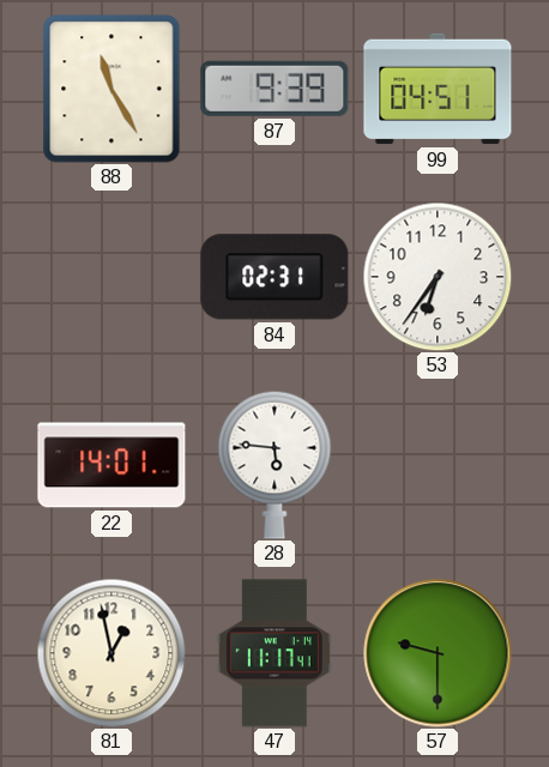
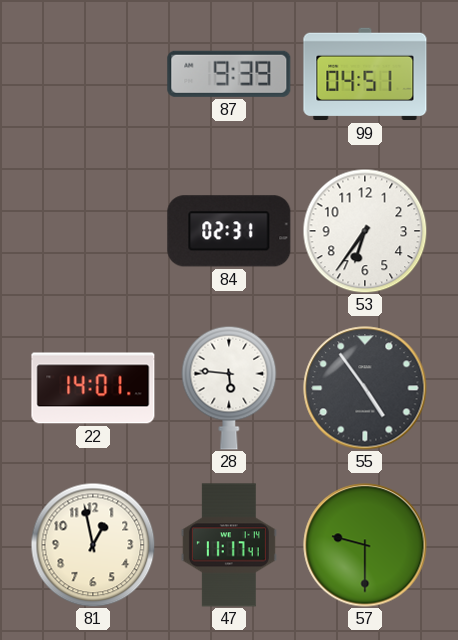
88: 11:25 -> none
55: none -> 4:54
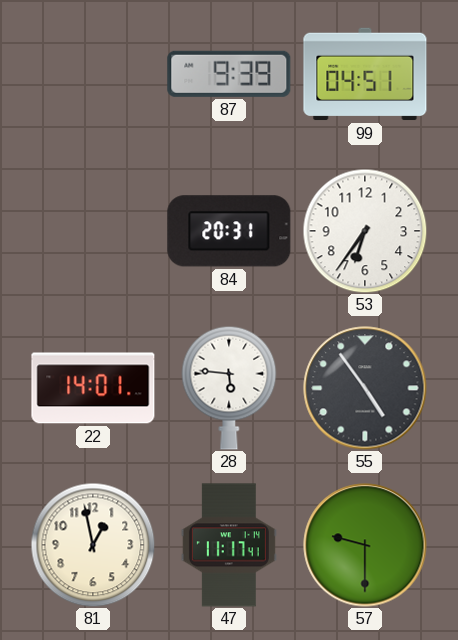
84: 02:31 -> 20:31
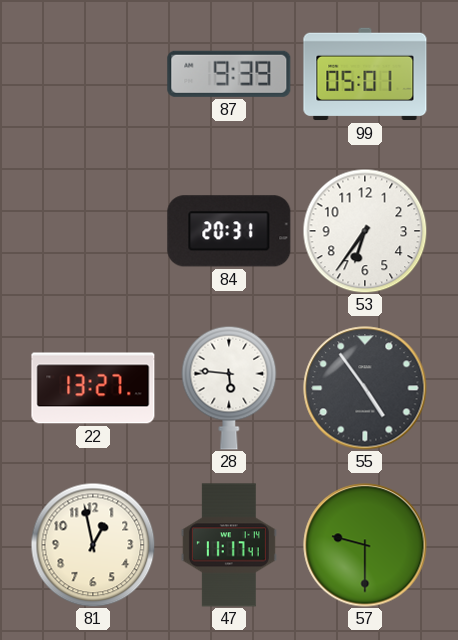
99: 04:51 -> 05:01
22: 14:01 -> 13:27
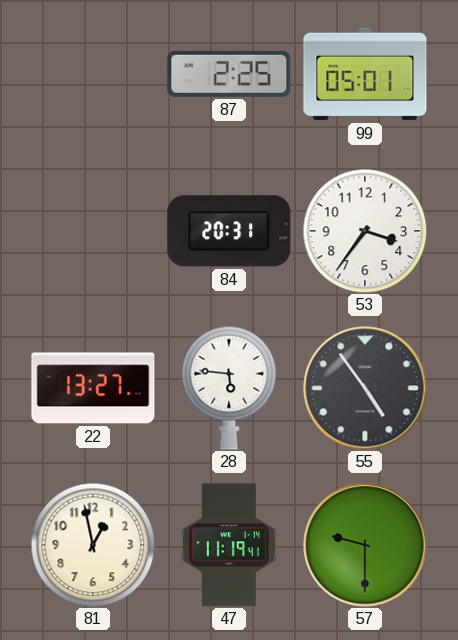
87: 9:39 -> 2:25
53: 6:36 -> 3:36
47: 11:17 -> 11:19
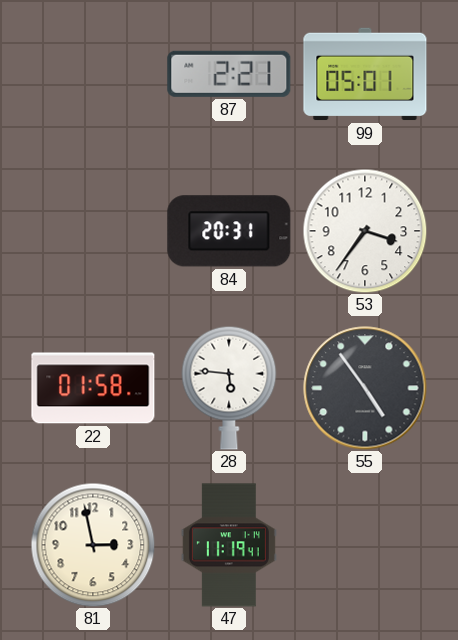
87: 2:25 -> 2:21
22: 13:27 -> 01:58
81: 12:58 -> 2:58
57: 9:30 -> none
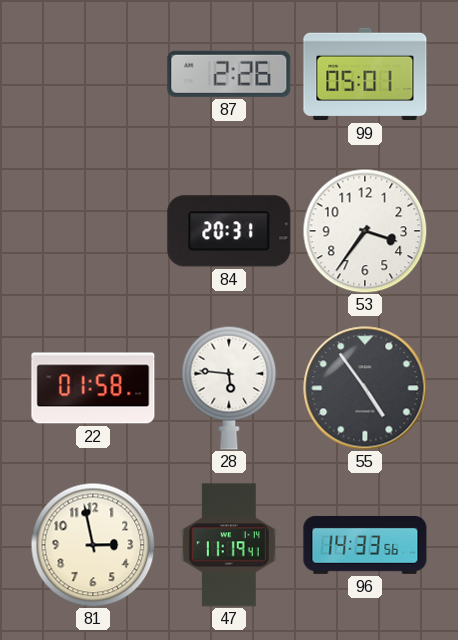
87: 2:21 -> 2:26
96: none -> 14:33
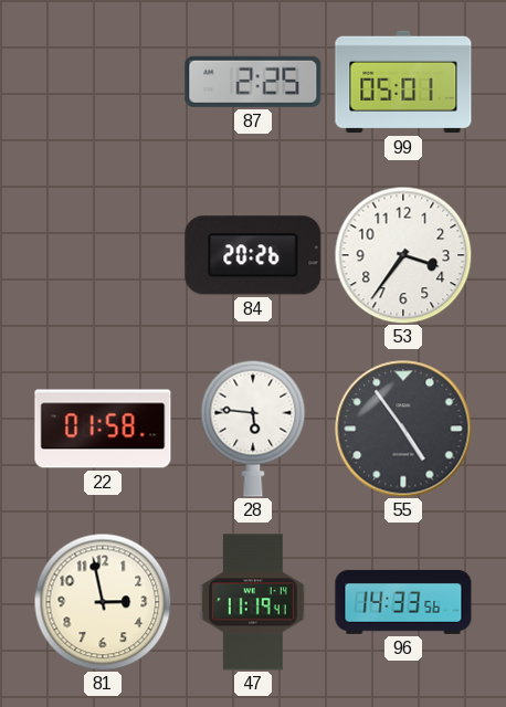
87: 2:26 -> 2:25
84: 20:31 -> 20:26
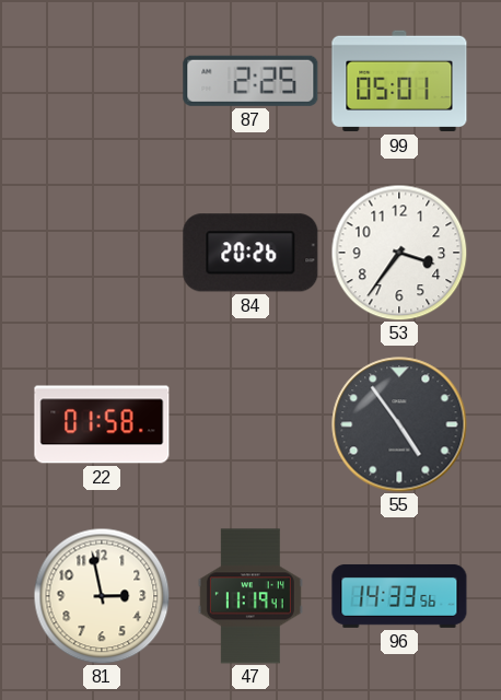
28: 5:46 -> none
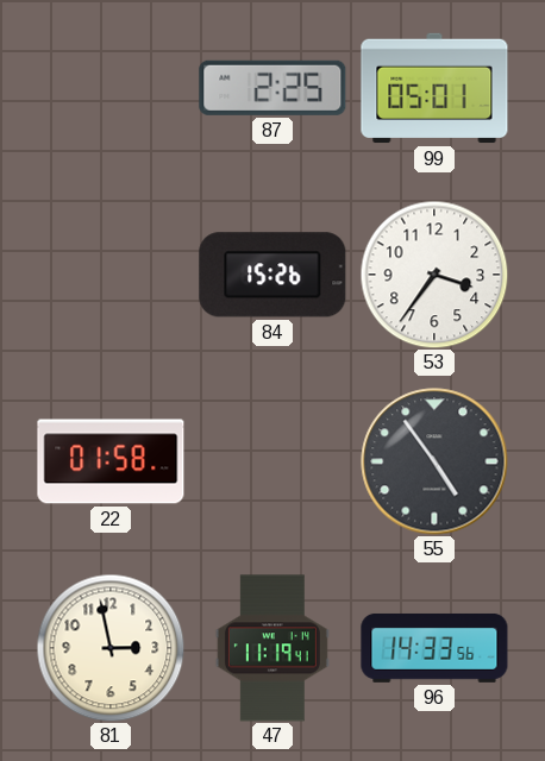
84: 20:26 -> 15:26
